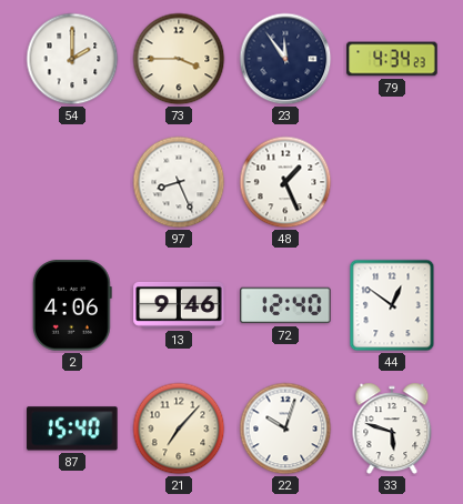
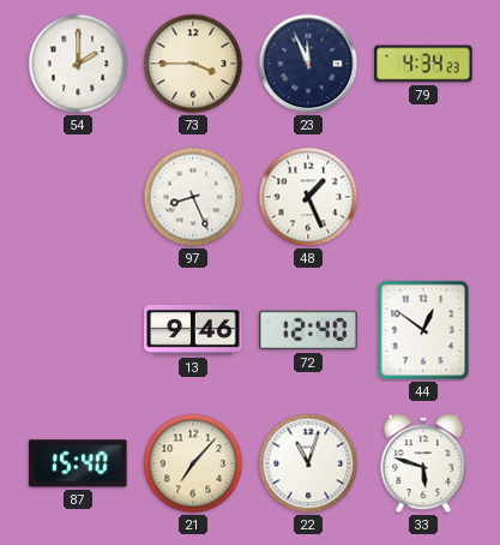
23: 11:54 -> 11:56
2: 4:06 -> none
22: 10:03 -> 11:03
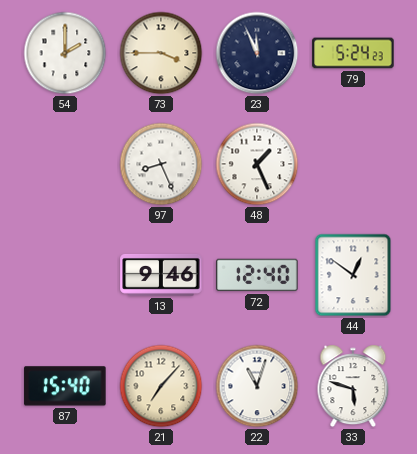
79: 4:34 -> 5:24
